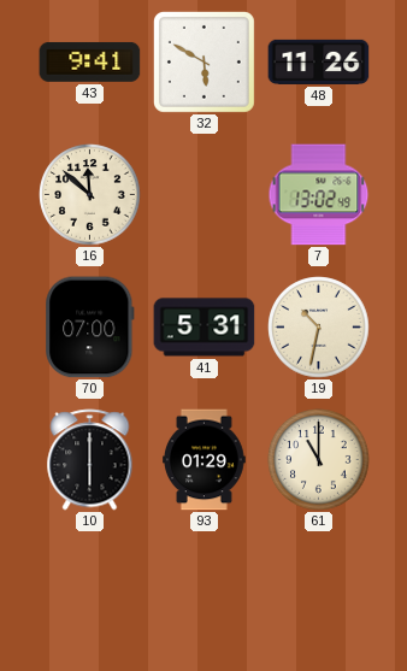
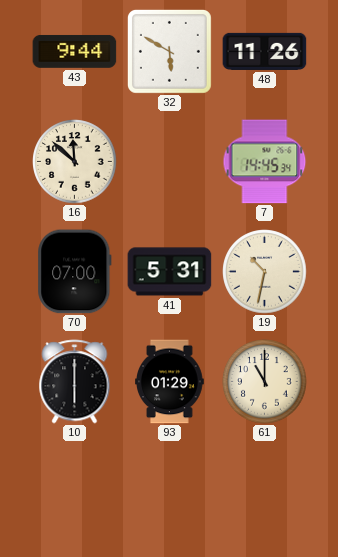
43: 9:41 -> 9:44
7: 13:02 -> 14:45
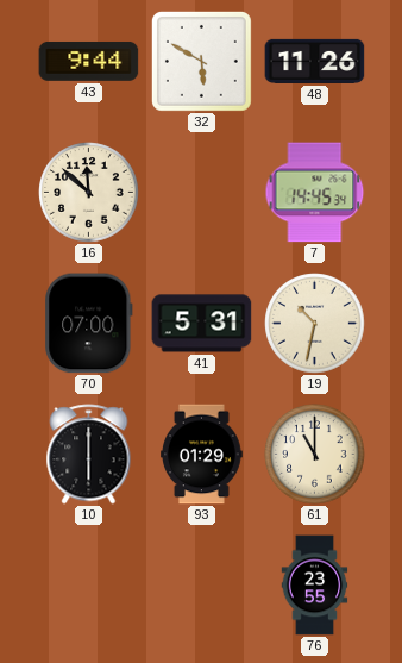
76: none -> 23:55
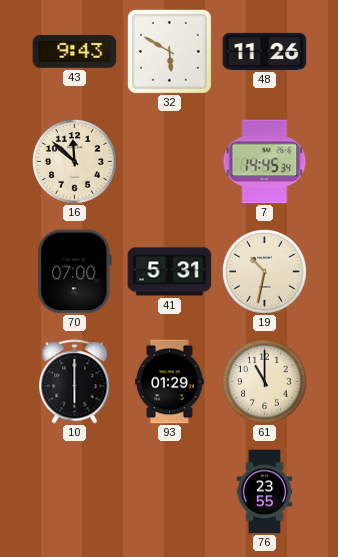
43: 9:44 -> 9:43
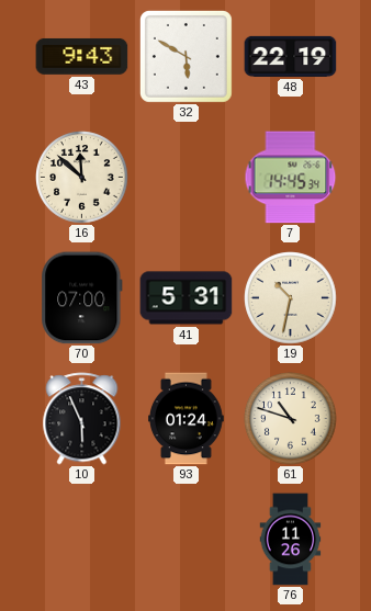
48: 11:26 -> 22:19
10: 6:00 -> 5:56
93: 01:29 -> 01:24
61: 11:00 -> 10:48
76: 23:55 -> 11:26
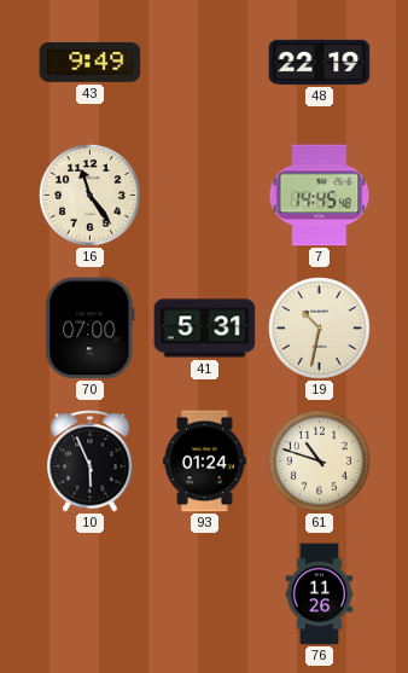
43: 9:43 -> 9:49
32: 5:50 -> none
16: 11:52 -> 11:24
7: 14:45:34 -> 14:45:48
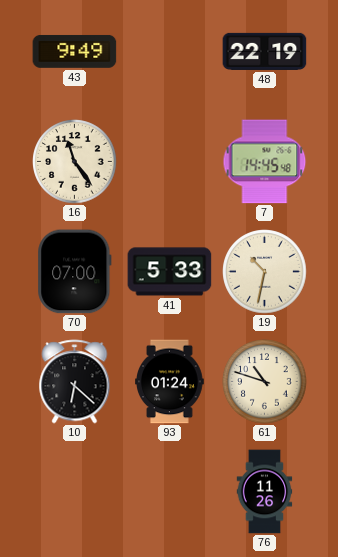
41: 5:31 -> 5:33
10: 5:56 -> 6:22
